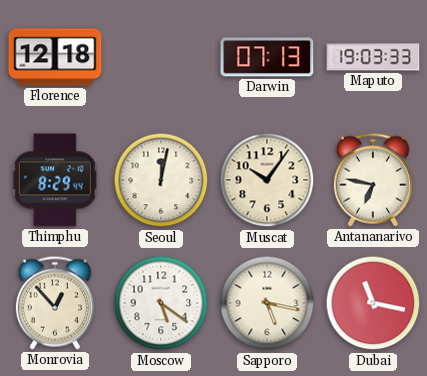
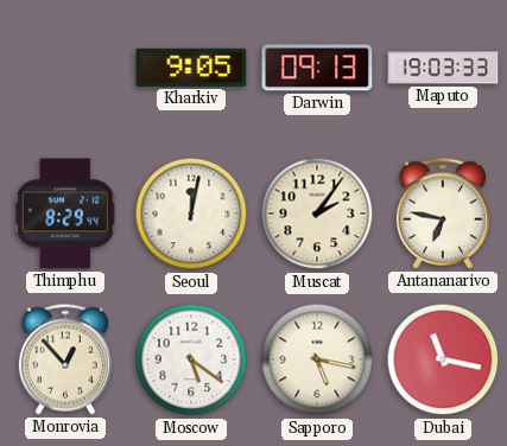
Florence: 12:18 -> none
Kharkiv: none -> 9:05
Darwin: 07:13 -> 09:13
Muscat: 10:06 -> 2:06
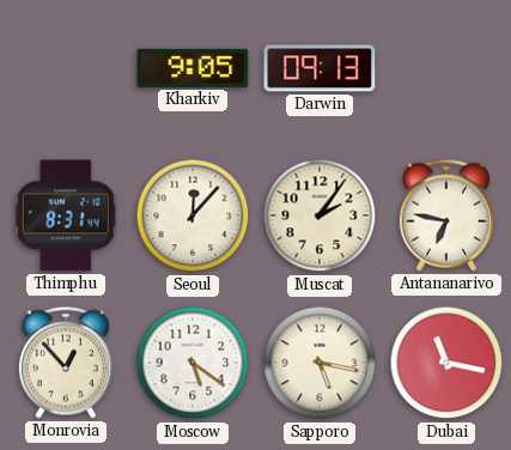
Maputo: 19:03 -> none
Thimphu: 8:29 -> 8:31
Seoul: 12:02 -> 12:07
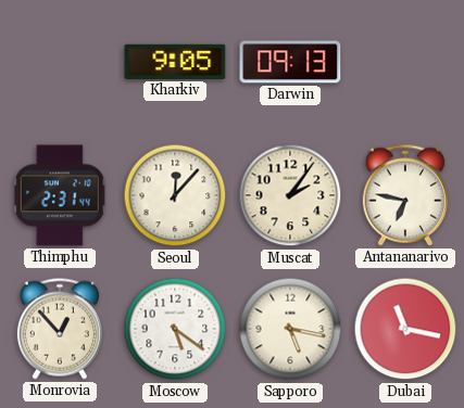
Thimphu: 8:31 -> 2:31
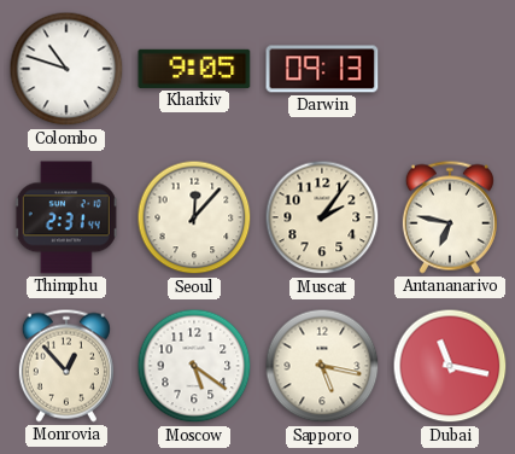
Colombo: none -> 10:48
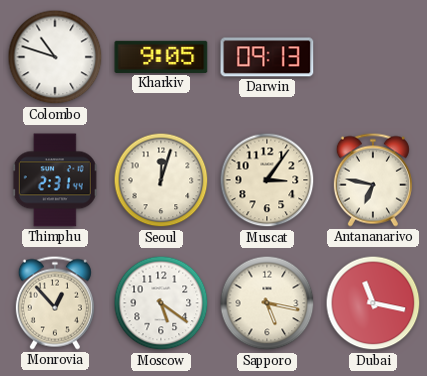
Seoul: 12:07 -> 12:03
Muscat: 2:06 -> 3:06
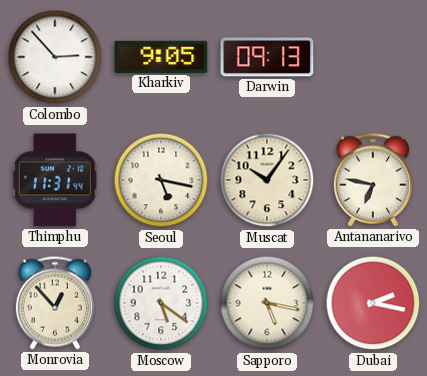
Colombo: 10:48 -> 2:53
Thimphu: 2:31 -> 11:31
Seoul: 12:03 -> 5:17
Muscat: 3:06 -> 10:06
Dubai: 11:17 -> 2:17
